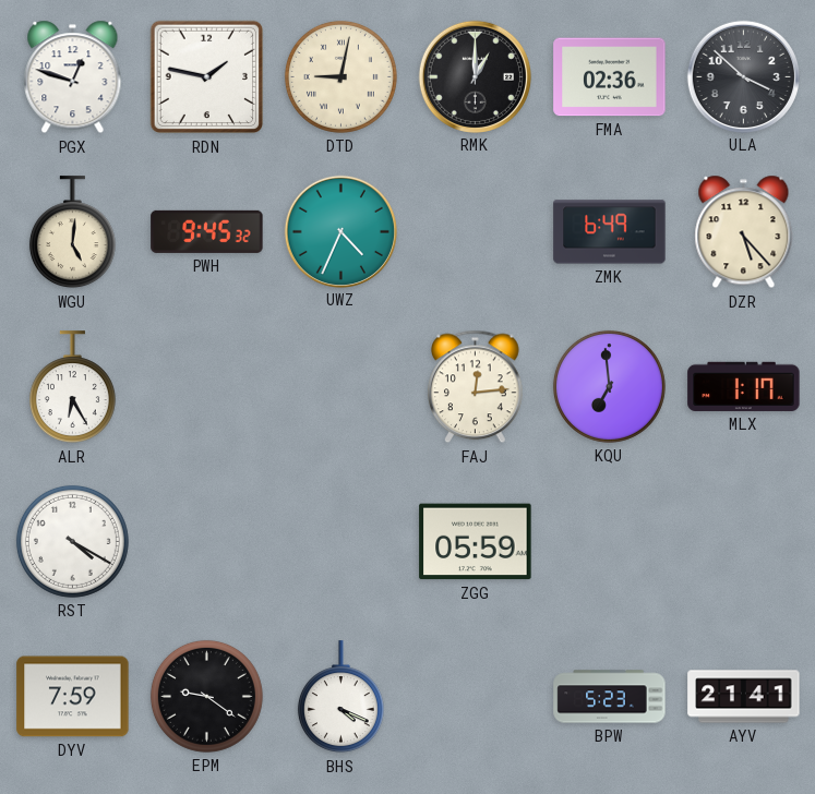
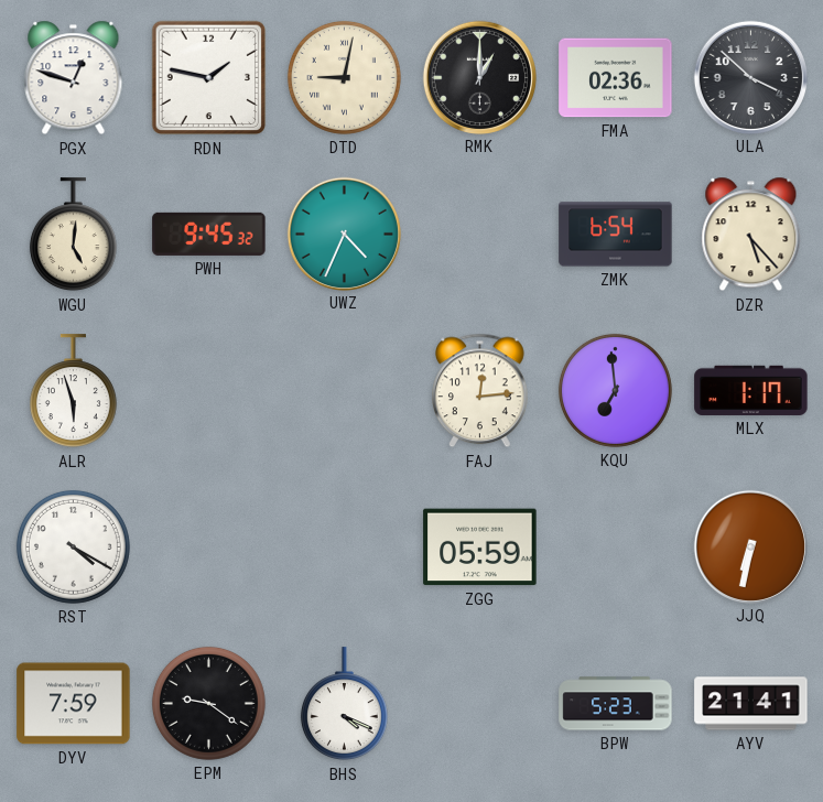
ZMK: 6:49 -> 6:54
ALR: 6:25 -> 5:57
JJQ: none -> 6:32
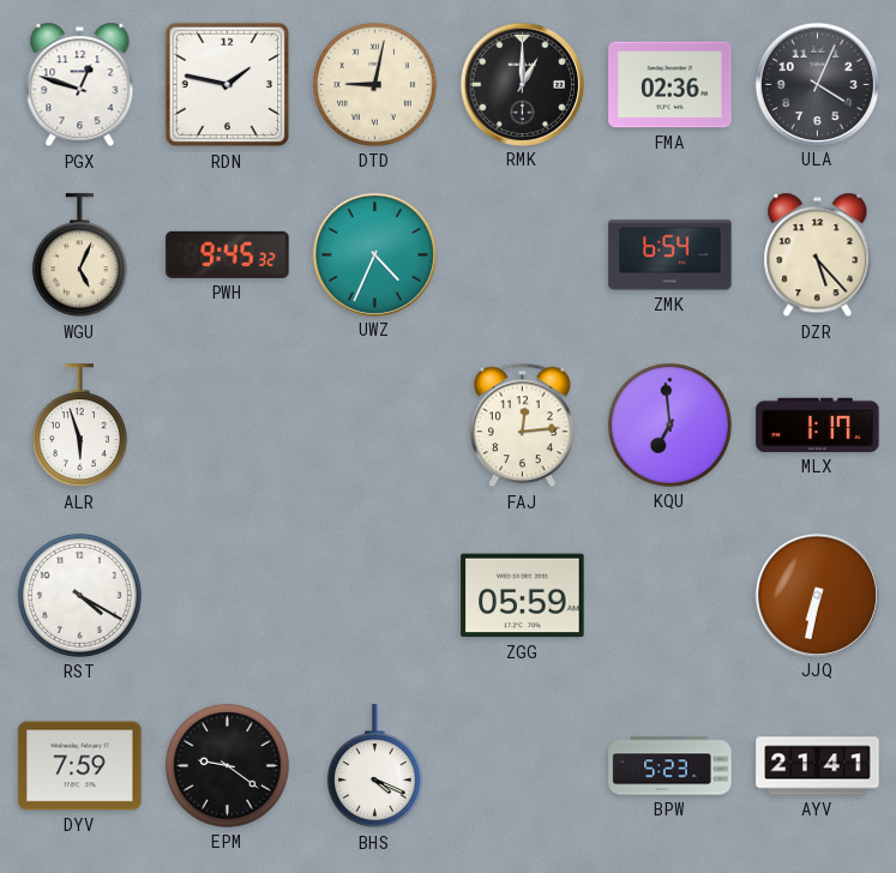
ULA: 3:52 -> 4:04
WGU: 5:01 -> 5:04
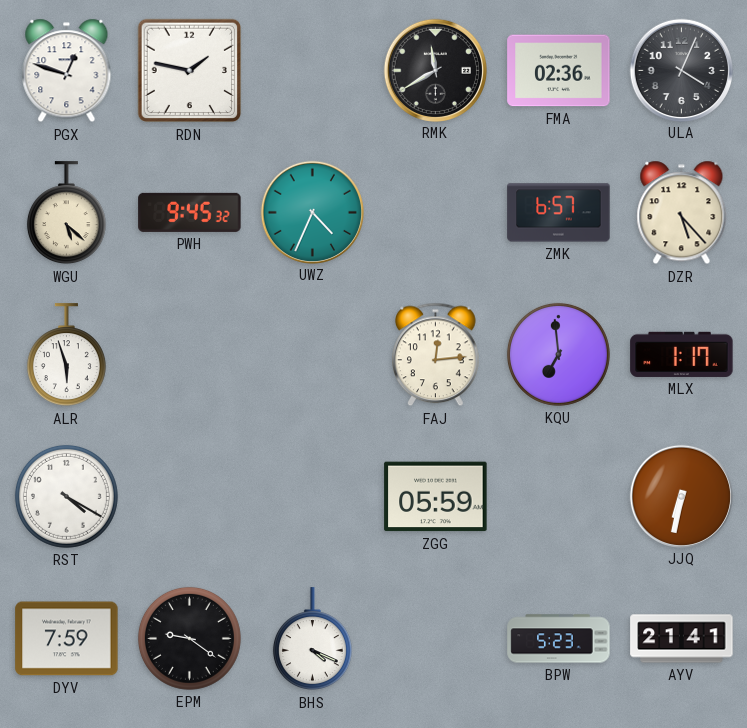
DTD: 9:02 -> none
RMK: 1:00 -> 11:40
WGU: 5:04 -> 5:22
ZMK: 6:54 -> 6:57
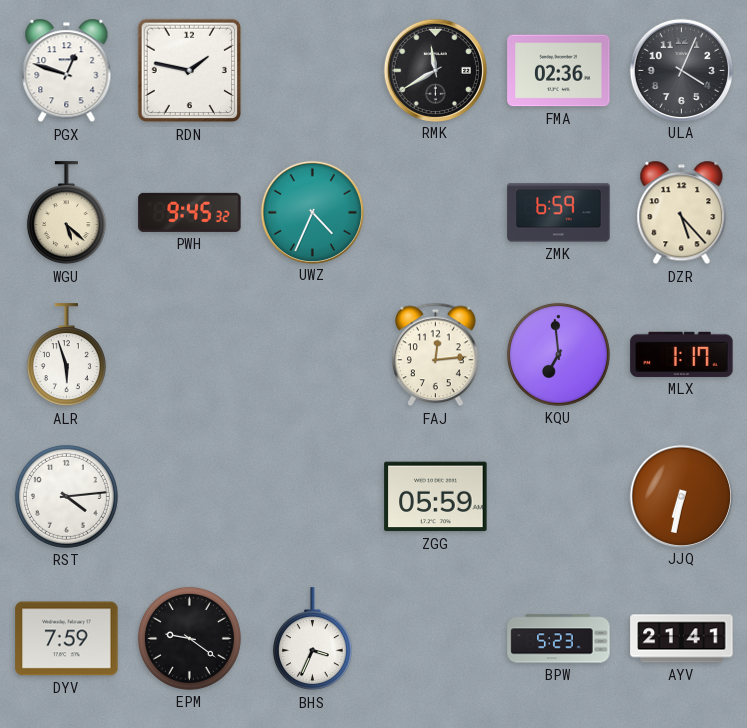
ZMK: 6:57 -> 6:59
RST: 4:20 -> 4:14
BHS: 4:19 -> 3:34
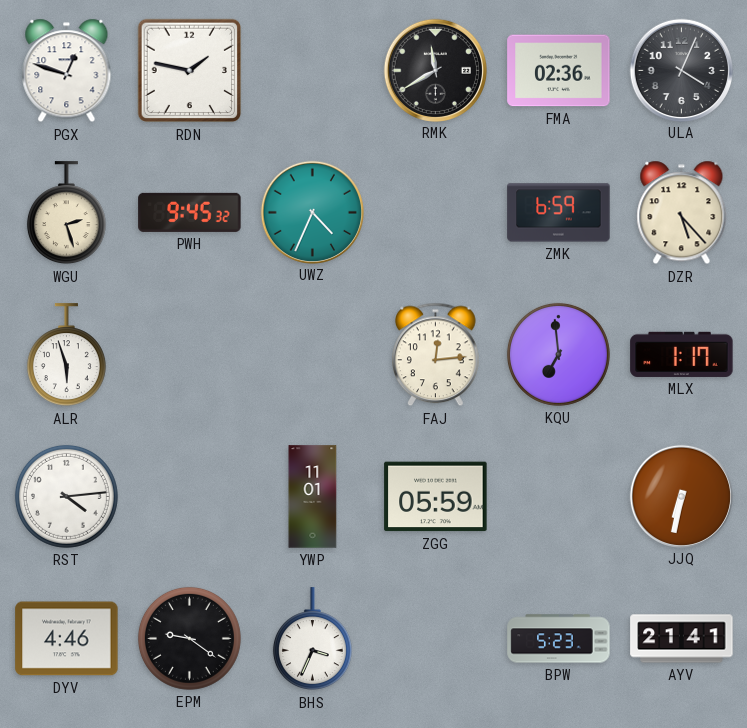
WGU: 5:22 -> 2:27
YWP: none -> 11:01
DYV: 7:59 -> 4:46
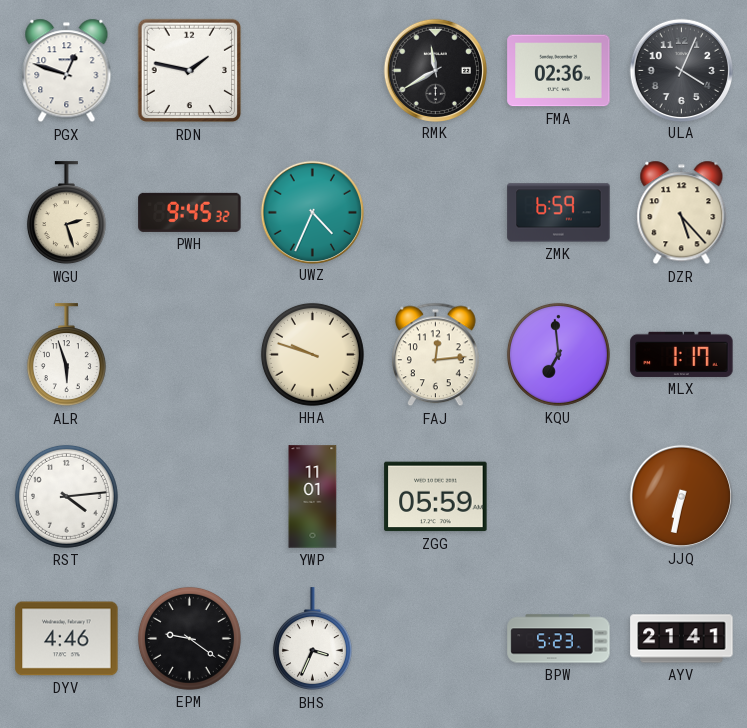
HHA: none -> 9:48
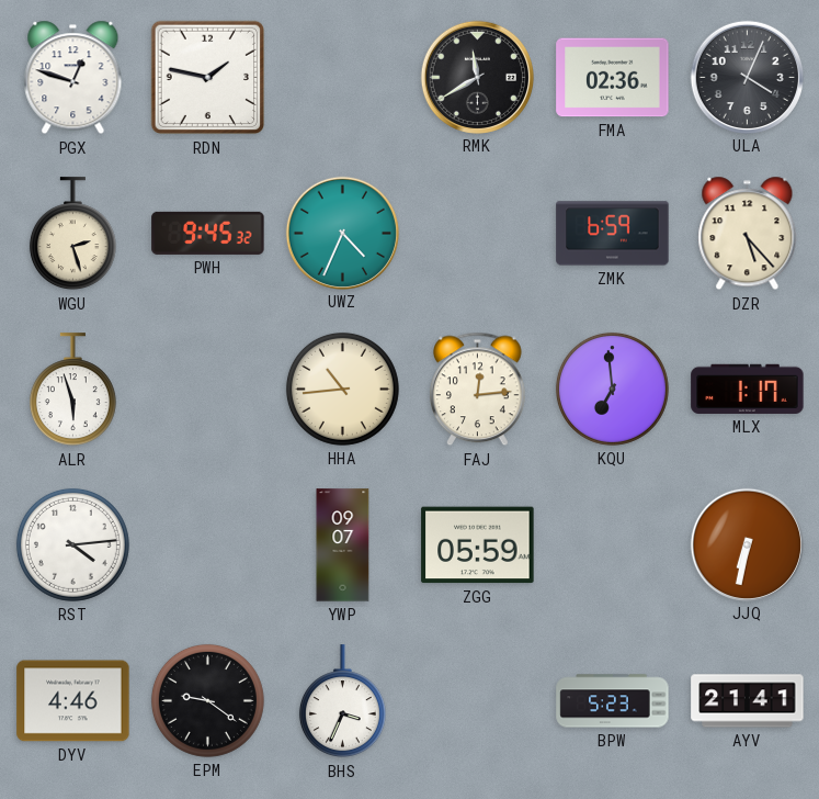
HHA: 9:48 -> 10:44
YWP: 11:01 -> 09:07
